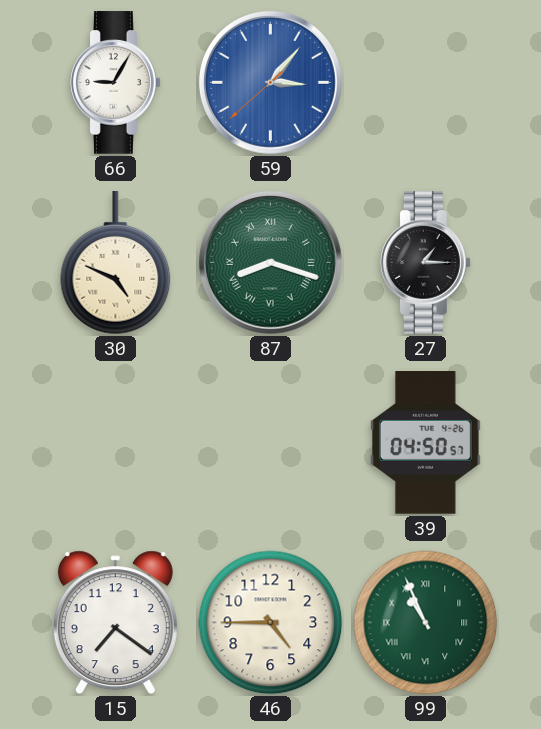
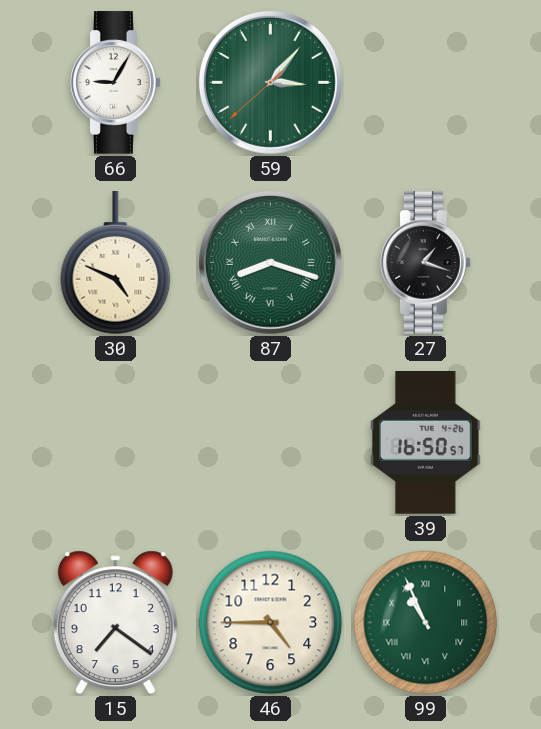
59 dial: blue -> green
27: 1:15 -> 1:18
39: 04:50 -> 16:50
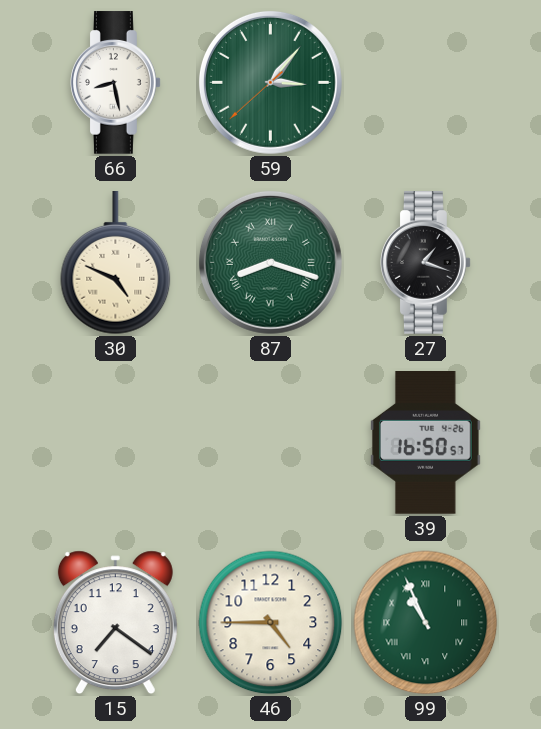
66: 9:05 -> 8:28
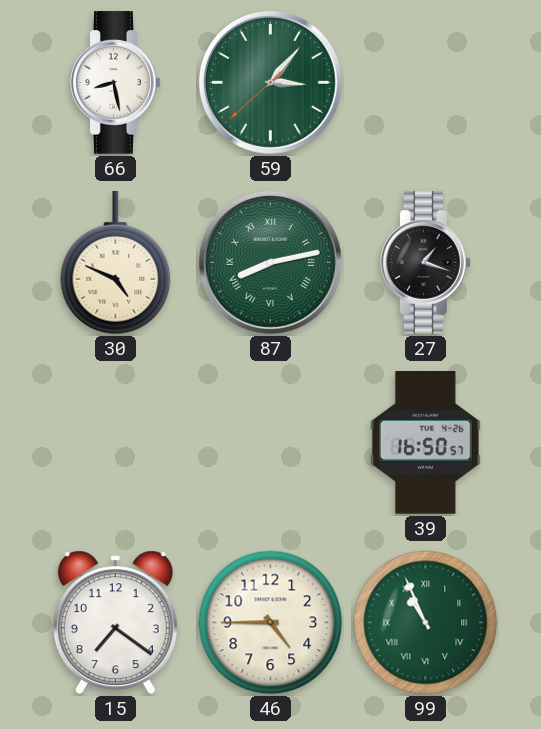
87: 8:18 -> 8:13
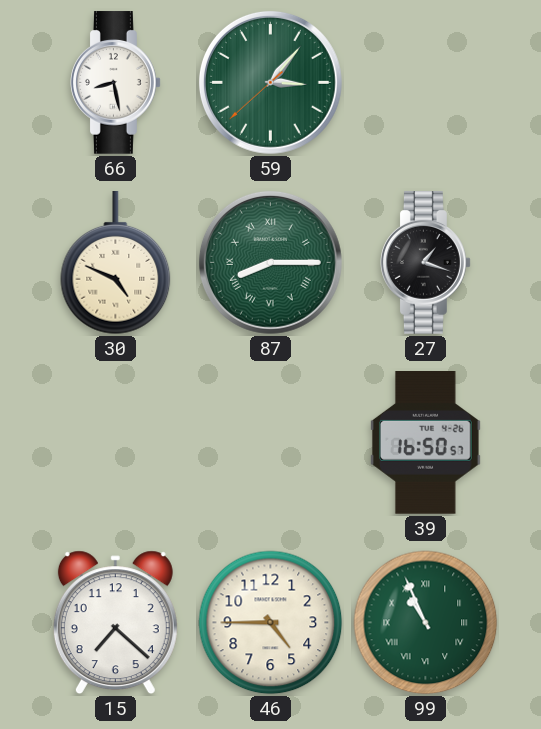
87: 8:13 -> 8:15
15: 7:21 -> 7:22
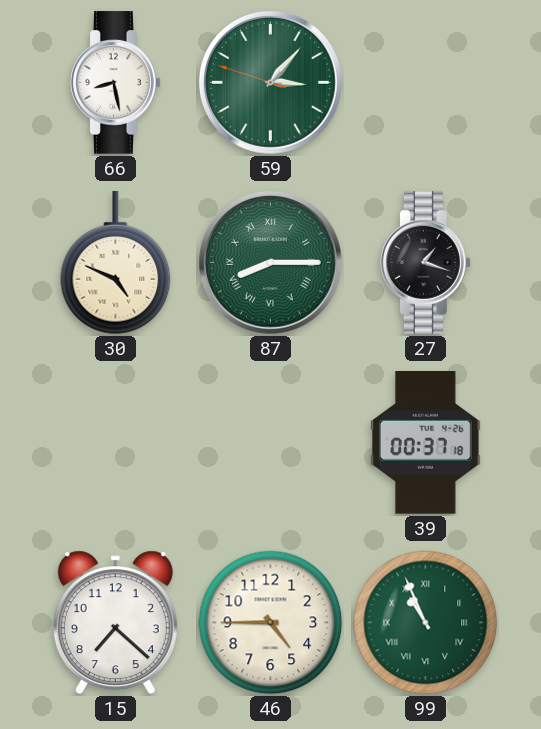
59: 3:06:38 -> 3:06:48
39: 16:50 -> 00:37
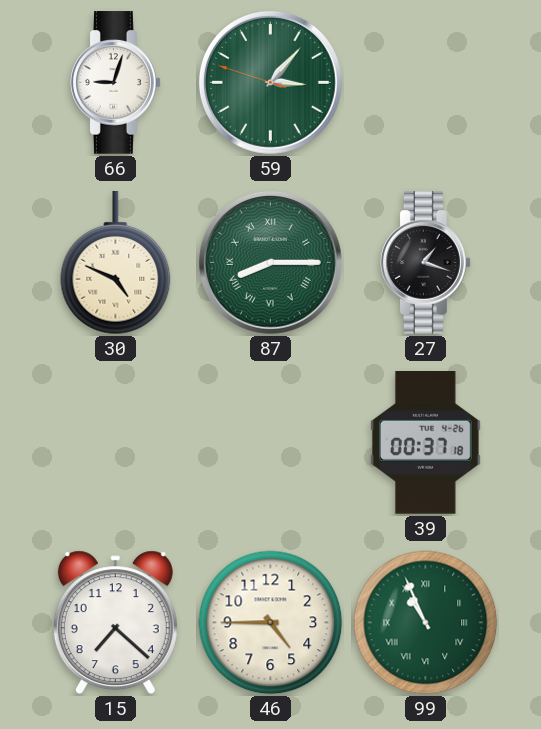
66: 8:28 -> 9:03
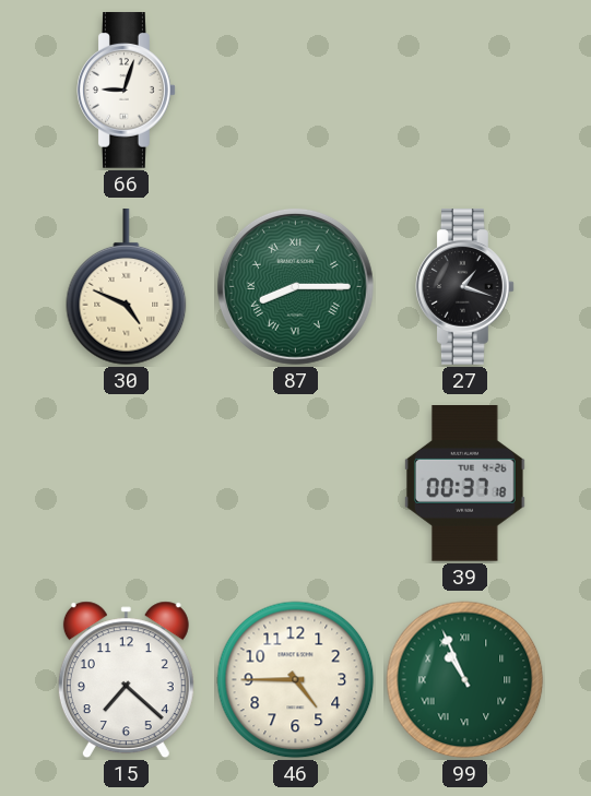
59: 3:06 -> none
